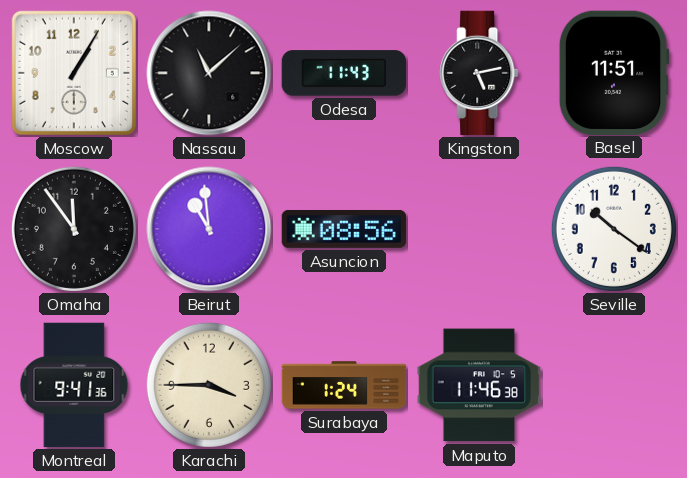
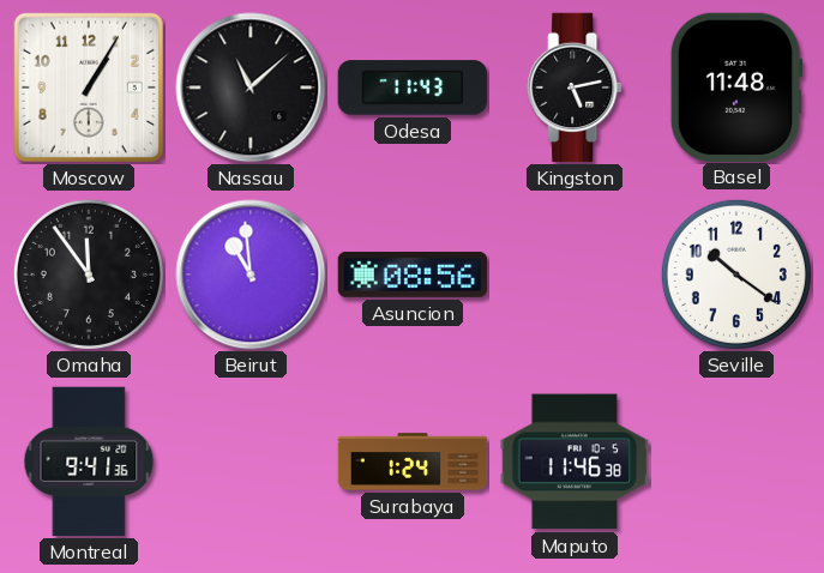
Basel: 11:51 -> 11:48
Karachi: 3:45 -> none
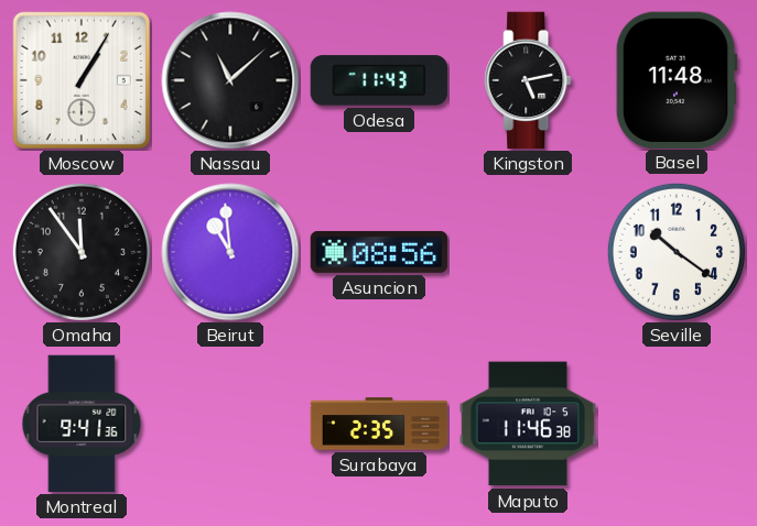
Surabaya: 1:24 -> 2:35
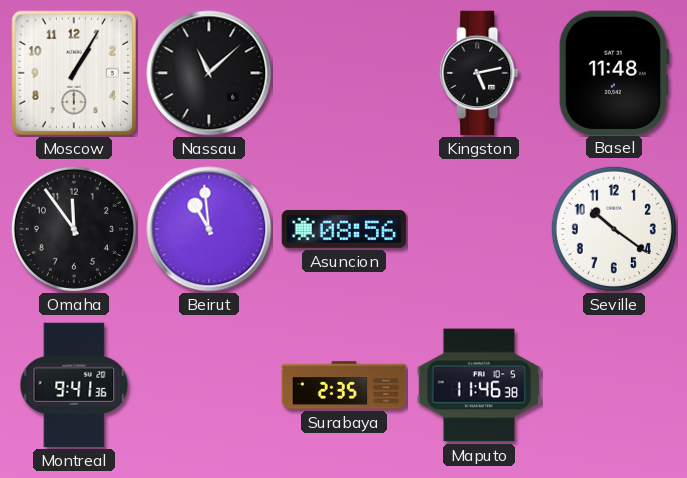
Odesa: 11:43 -> none
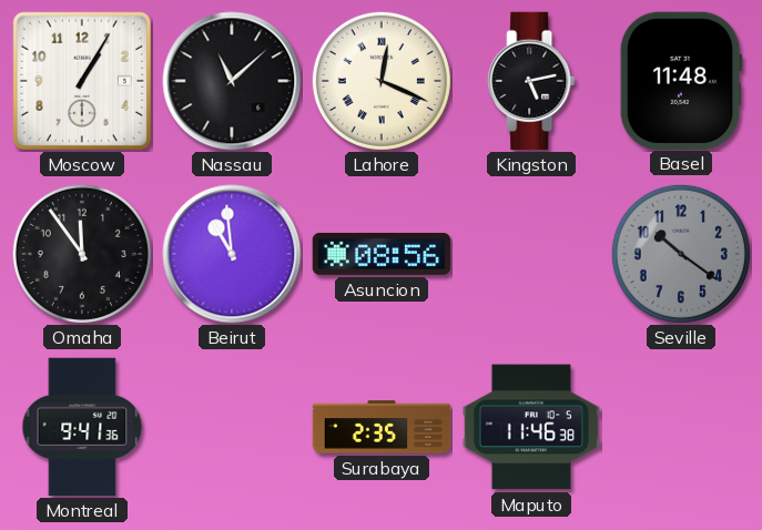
Lahore: none -> 12:19
Seville dial: white -> grey
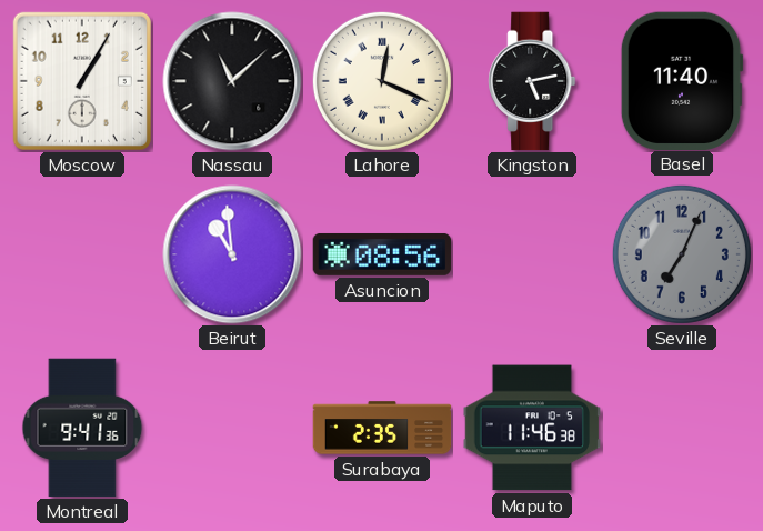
Basel: 11:48 -> 11:40
Omaha: 11:54 -> none
Seville: 10:21 -> 7:04
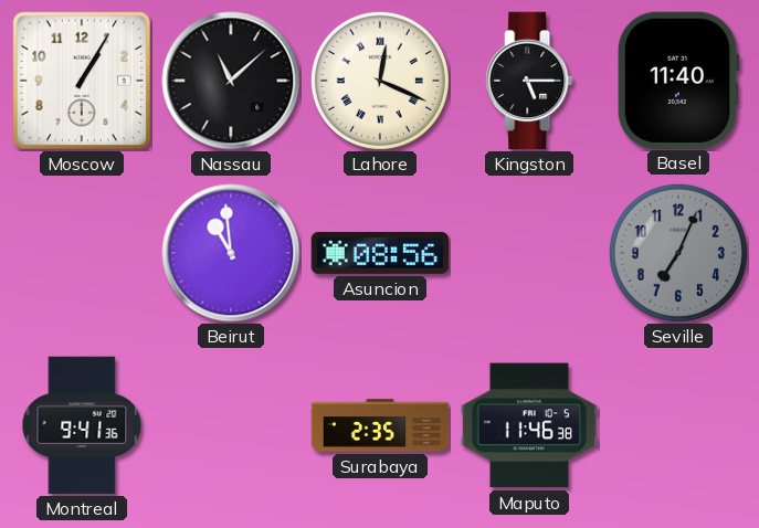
Kingston: 5:13 -> 5:15
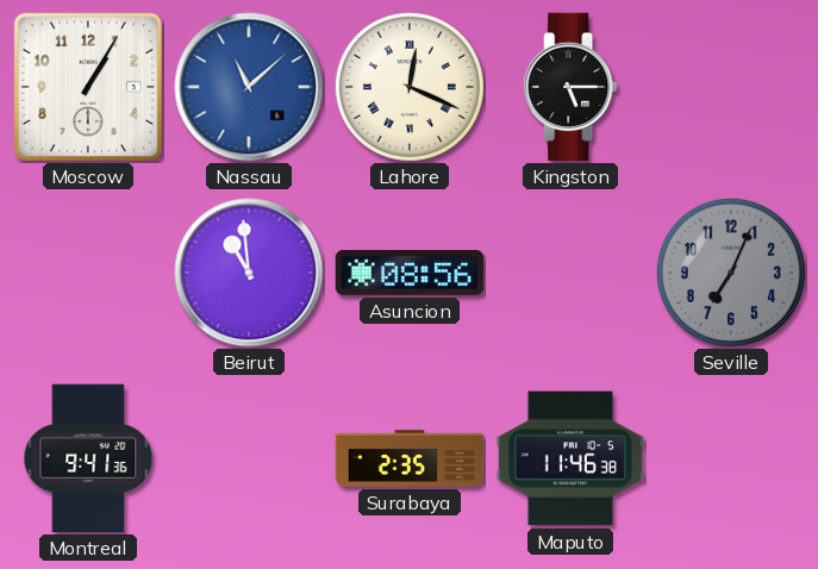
Nassau dial: black -> blue
Basel: 11:40 -> none
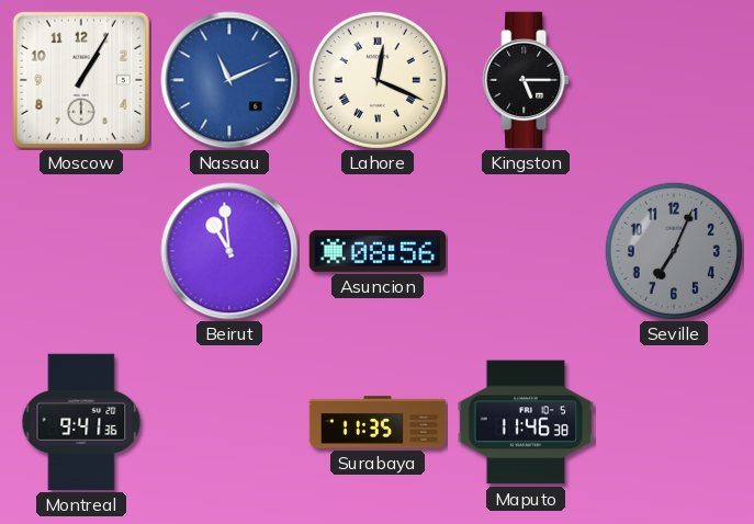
Nassau: 11:08 -> 11:11
Surabaya: 2:35 -> 11:35
